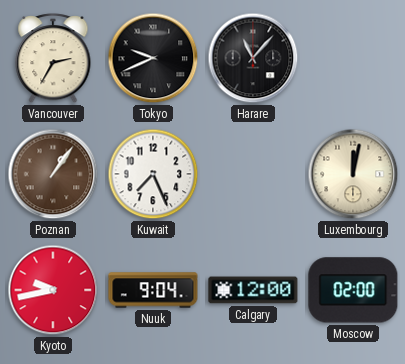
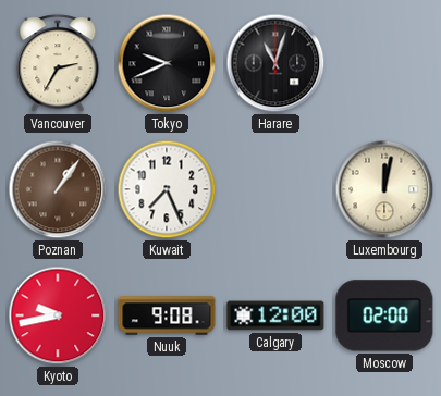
Harare: 11:07 -> 11:03
Nuuk: 9:04 -> 9:08
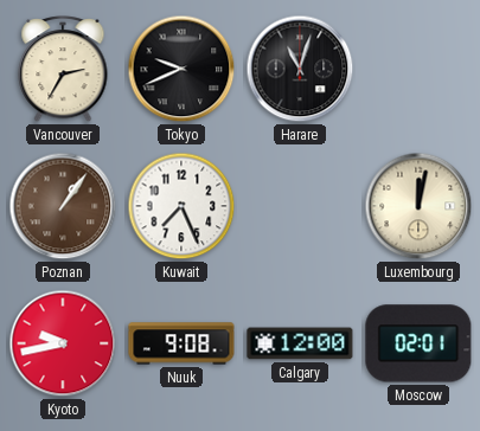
Moscow: 02:00 -> 02:01
